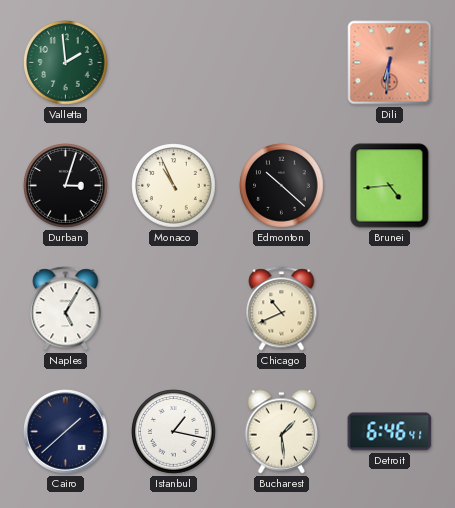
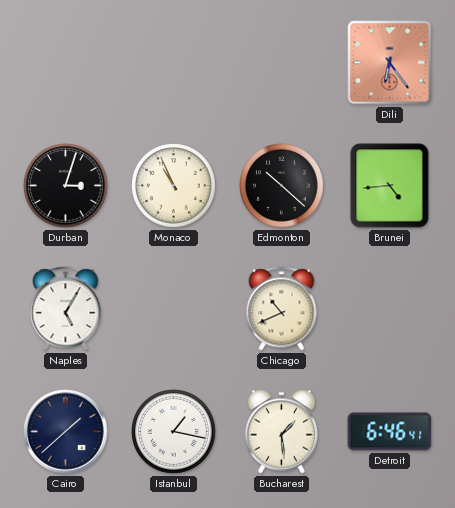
Valletta: 1:59 -> none
Dili: 6:31 -> 6:24
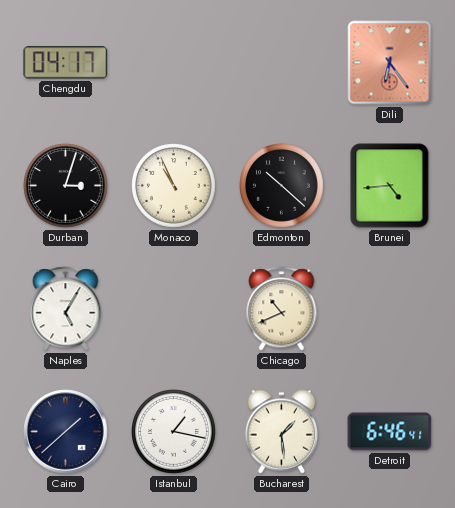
Chengdu: none -> 04:17
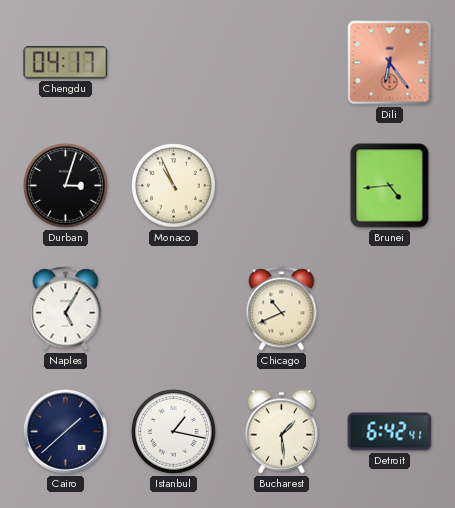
Edmonton: 10:22 -> none
Detroit: 6:46 -> 6:42
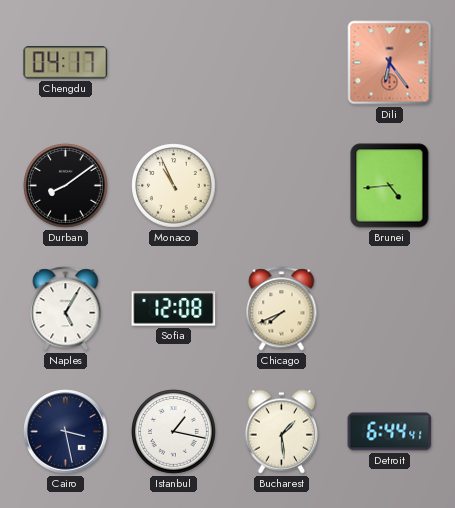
Durban: 3:03 -> 8:09
Sofia: none -> 12:08
Chicago: 10:41 -> 7:41
Cairo: 1:38 -> 3:28
Detroit: 6:42 -> 6:44
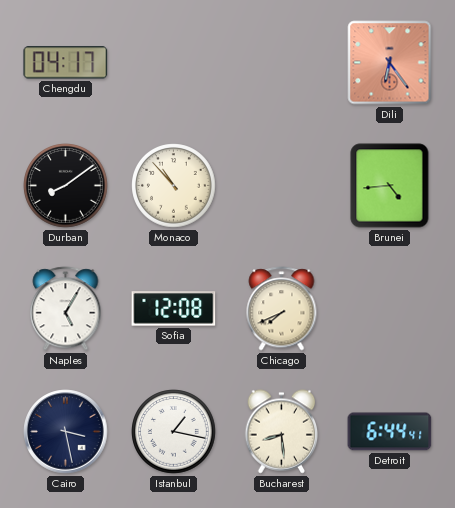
Monaco: 10:56 -> 10:53
Bucharest: 1:29 -> 8:29
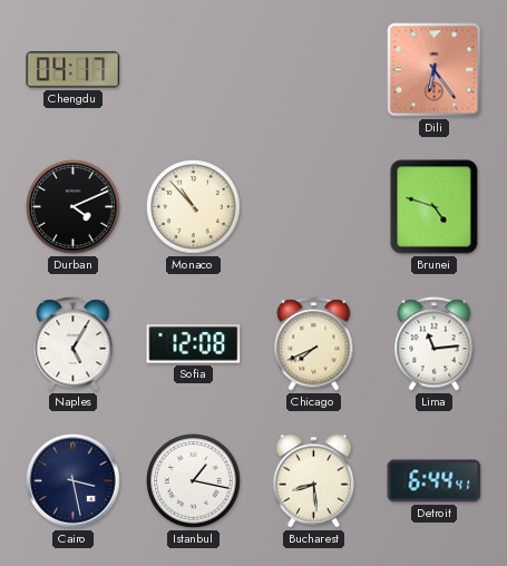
Durban: 8:09 -> 4:11
Brunei: 4:44 -> 4:48
Lima: none -> 11:14
